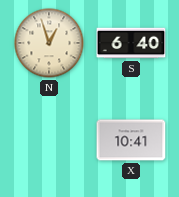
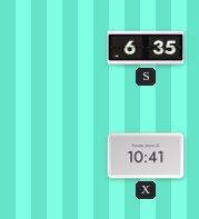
N: 12:57 -> none
S: 6:40 -> 6:35
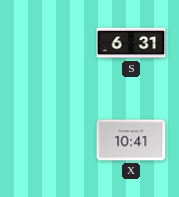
S: 6:35 -> 6:31
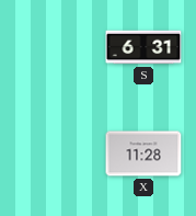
X: 10:41 -> 11:28
